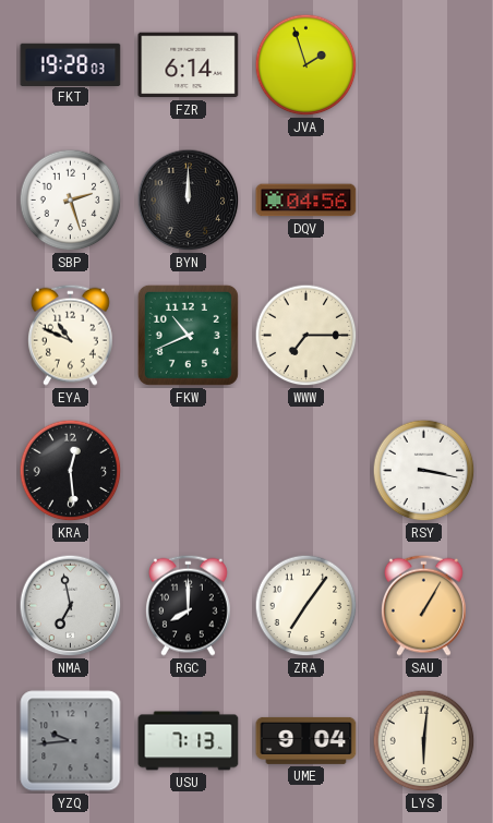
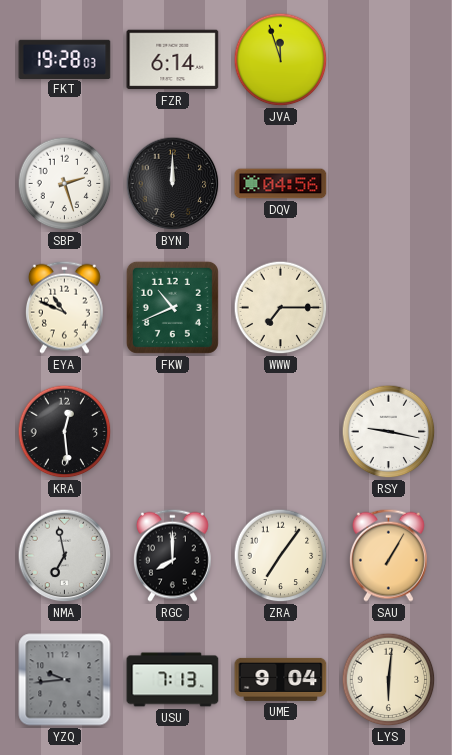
JVA: 1:57 -> 11:57
RSY: 3:17 -> 9:17
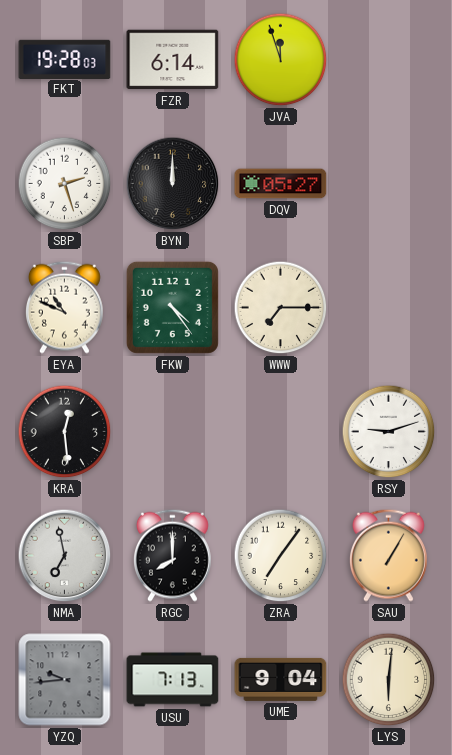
DQV: 04:56 -> 05:27
FKW: 10:41 -> 4:24
RSY: 9:17 -> 9:12
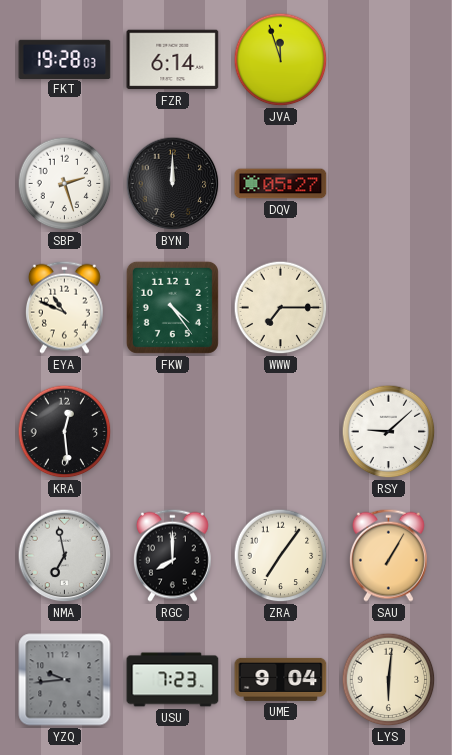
RSY: 9:12 -> 9:08
USU: 7:13 -> 7:23
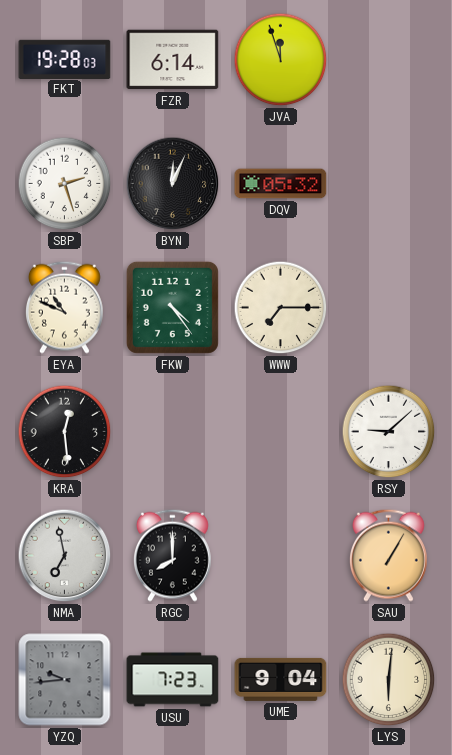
BYN: 12:00 -> 12:04
DQV: 05:27 -> 05:32
ZRA: 7:06 -> none
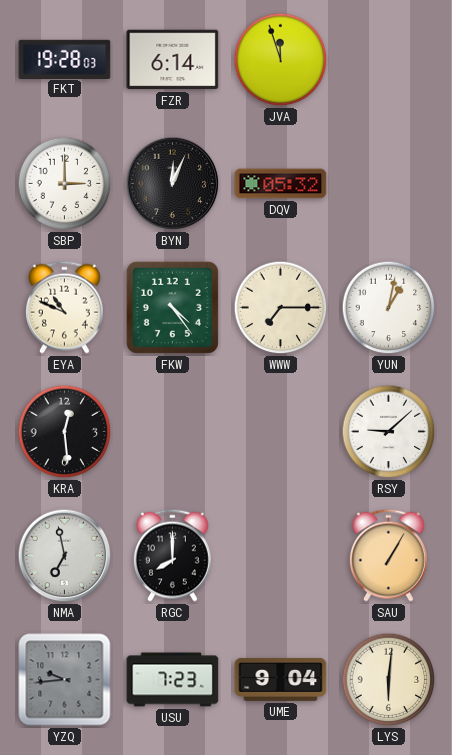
SBP: 2:27 -> 3:00
YUN: none -> 1:02
